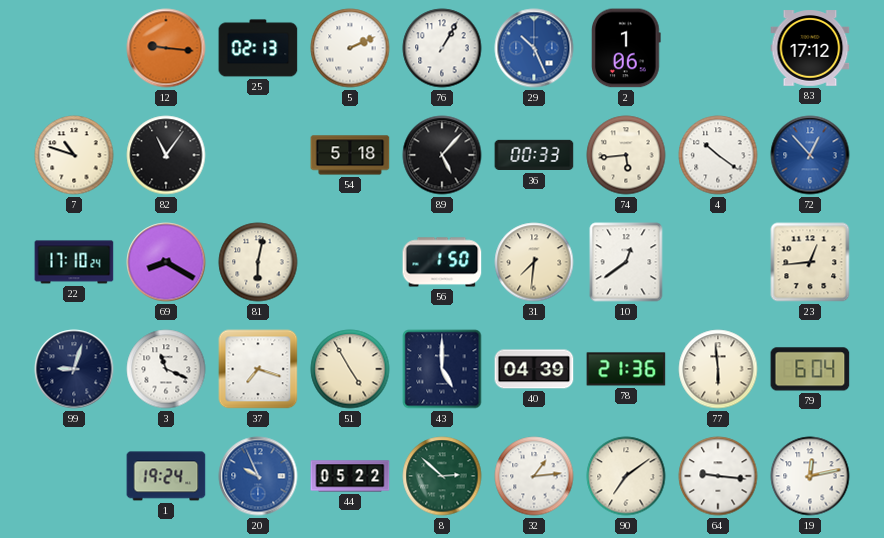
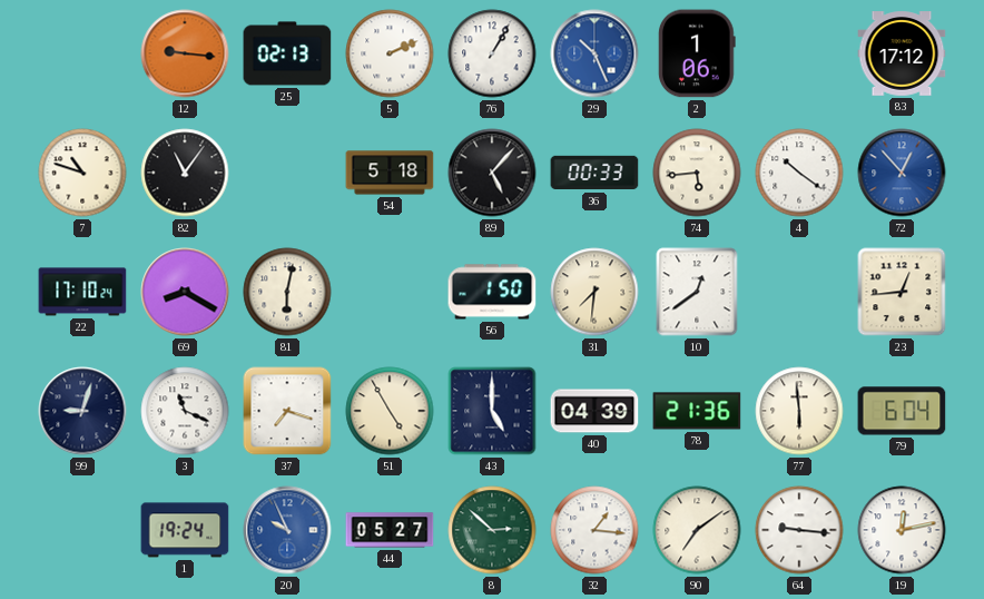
44: 05:22 -> 05:27
32: 1:14 -> 1:16
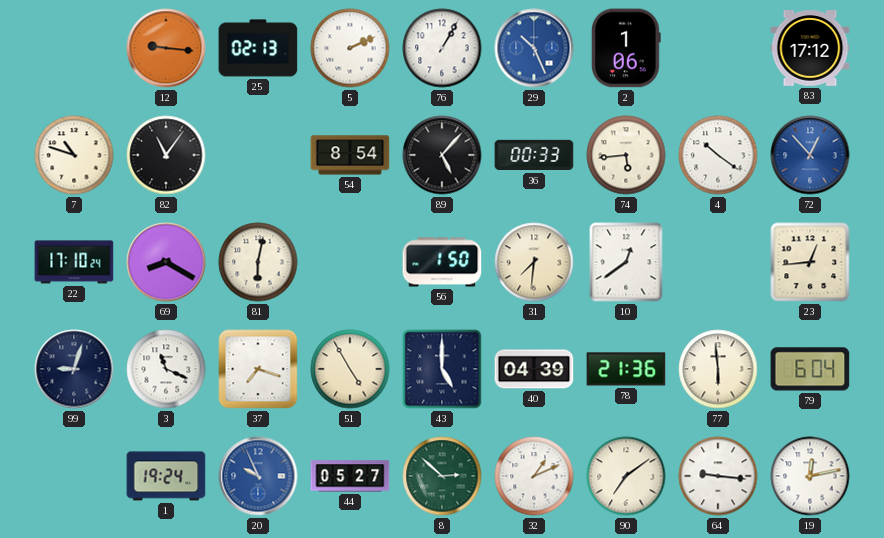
54: 5:18 -> 8:54
32: 1:16 -> 1:11
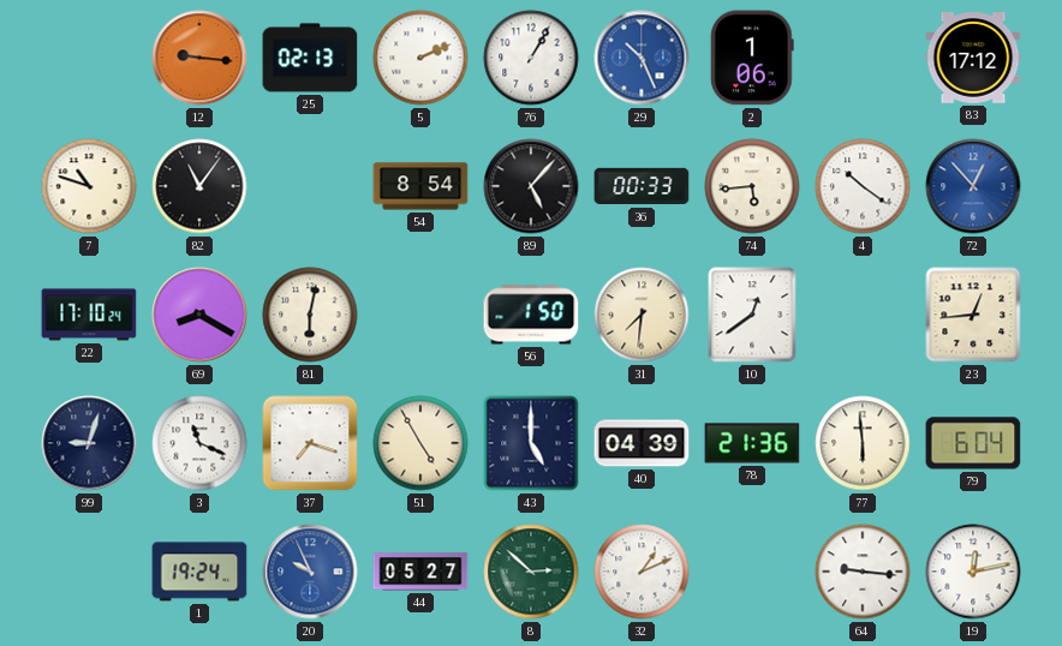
90: 7:09 -> none
